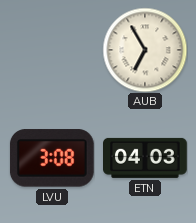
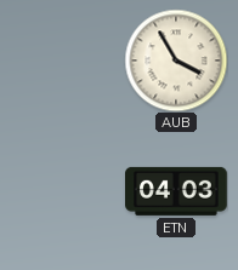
AUB: 6:55 -> 3:55
LVU: 3:08 -> none
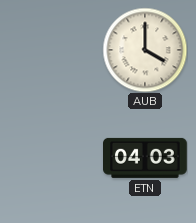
AUB: 3:55 -> 4:00
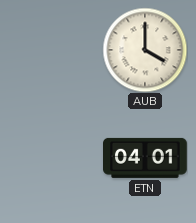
ETN: 04:03 -> 04:01
